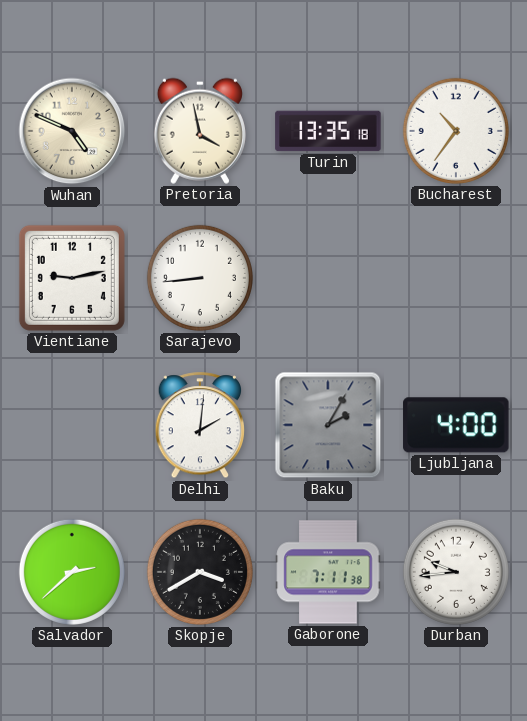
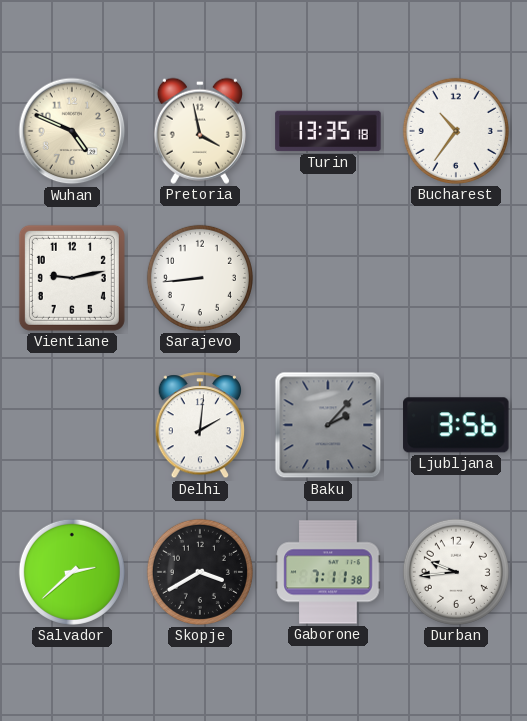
Baku: 2:05 -> 2:07
Ljubljana: 4:00 -> 3:56
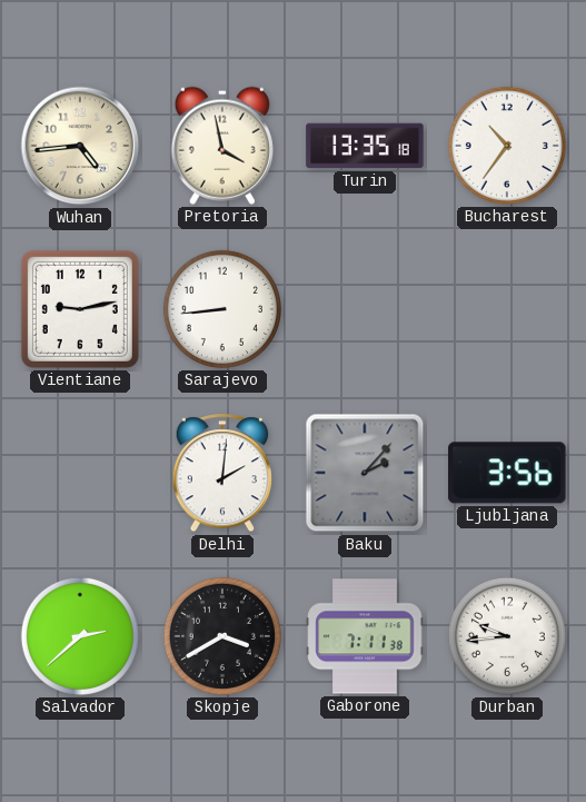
Wuhan: 4:49 -> 4:44
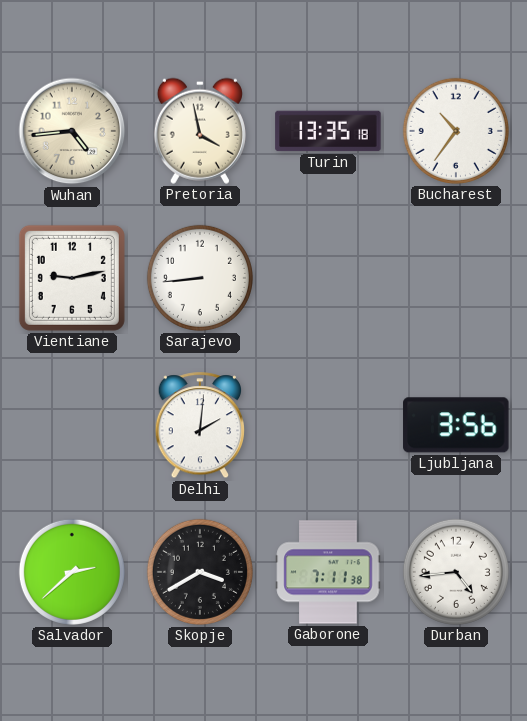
Baku: 2:07 -> none
Durban: 9:44 -> 4:44
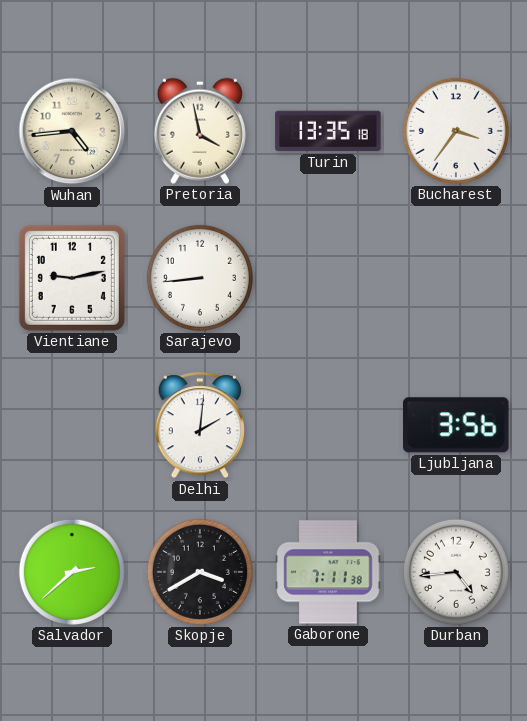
Bucharest: 10:36 -> 3:36
